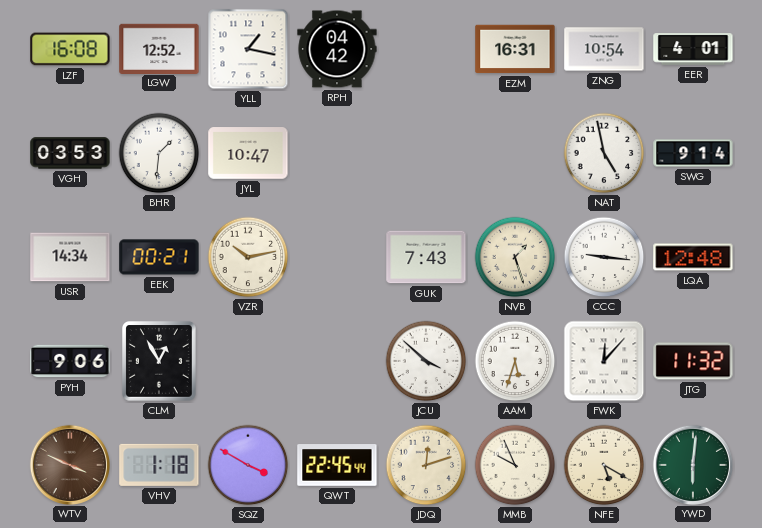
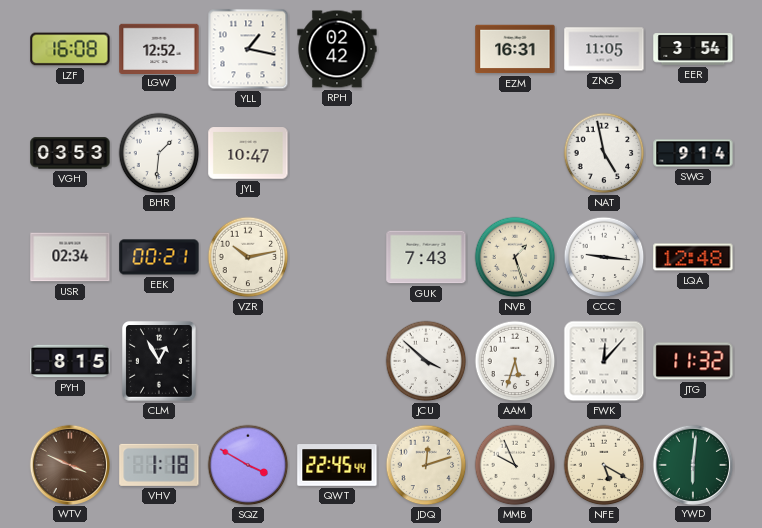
RPH: 04:42 -> 02:42
ZNG: 10:54 -> 11:05
EER: 4:01 -> 3:54
USR: 14:34 -> 02:34
PYH: 9:06 -> 8:15
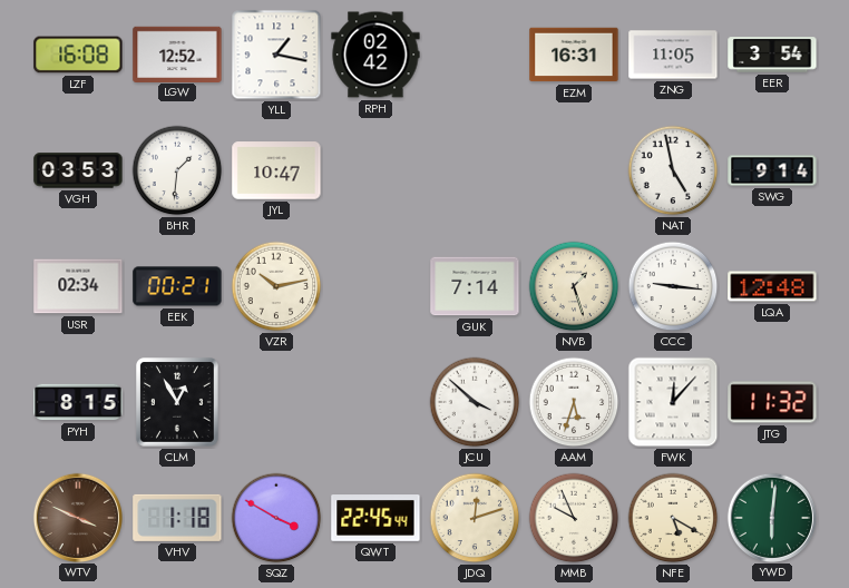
GUK: 7:43 -> 7:14
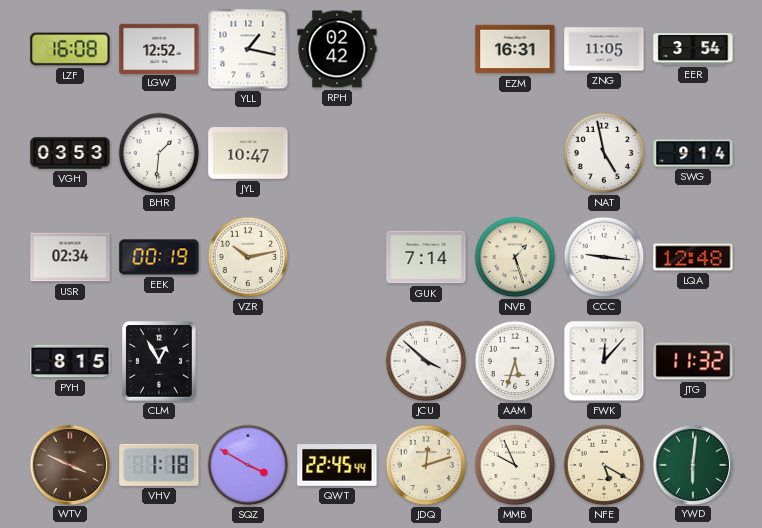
EEK: 00:21 -> 00:19
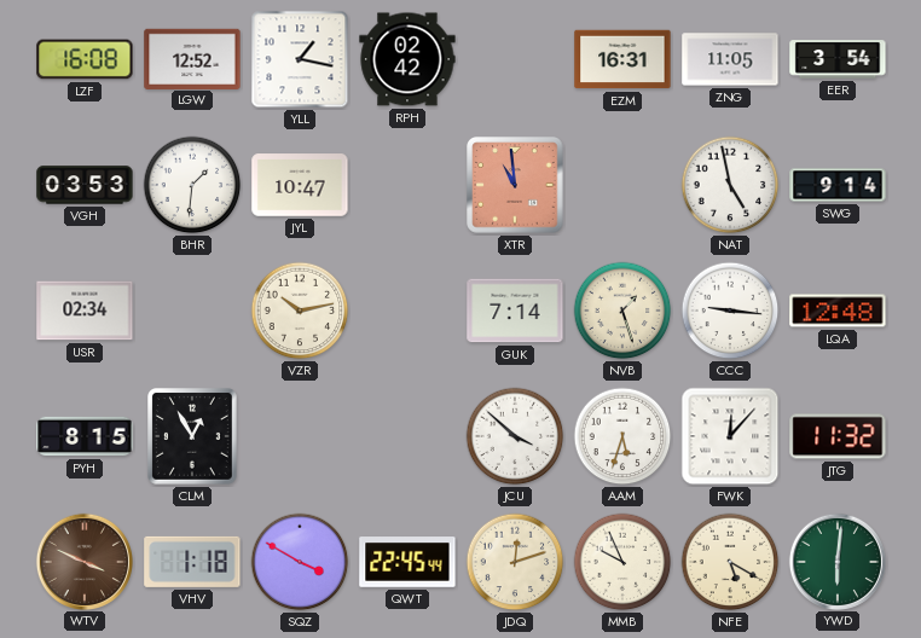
XTR: none -> 10:59
EEK: 00:19 -> none
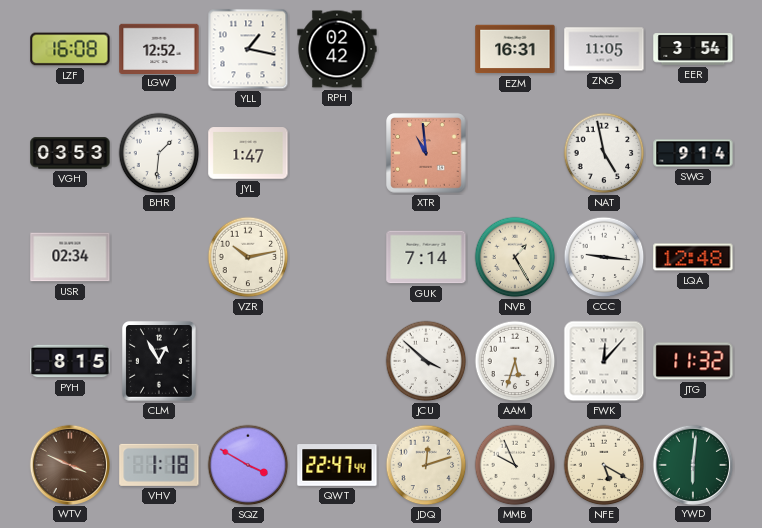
JYL: 10:47 -> 1:47
NVB: 1:27 -> 1:25
QWT: 22:45 -> 22:47
